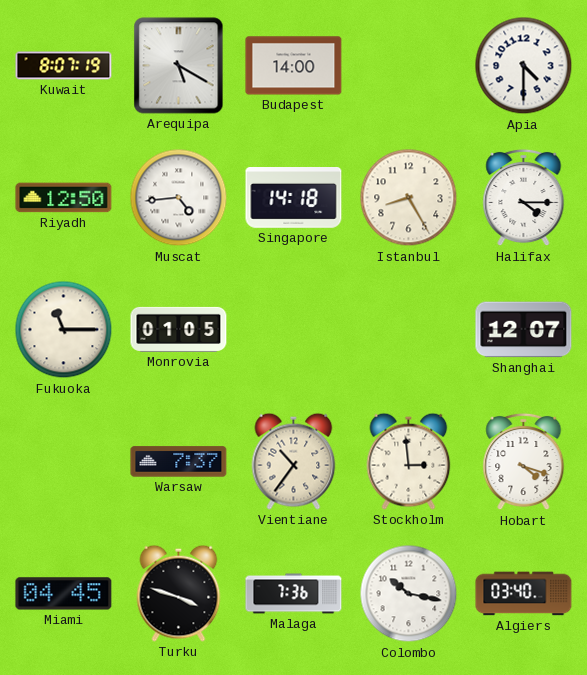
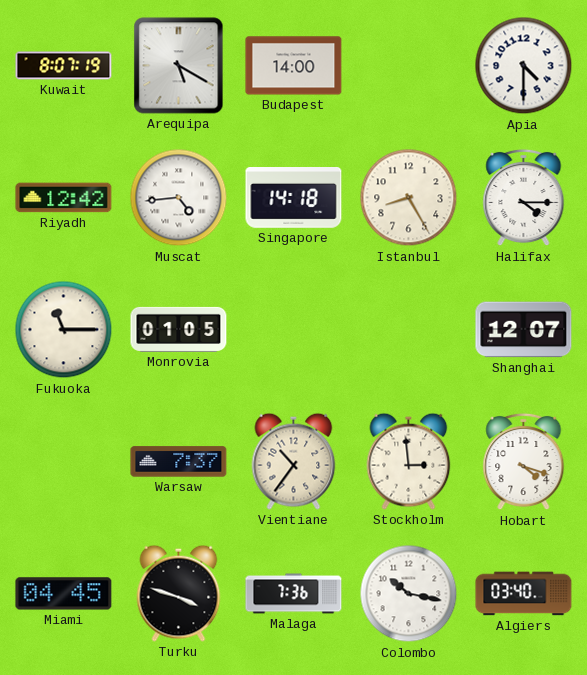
Riyadh: 12:50 -> 12:42
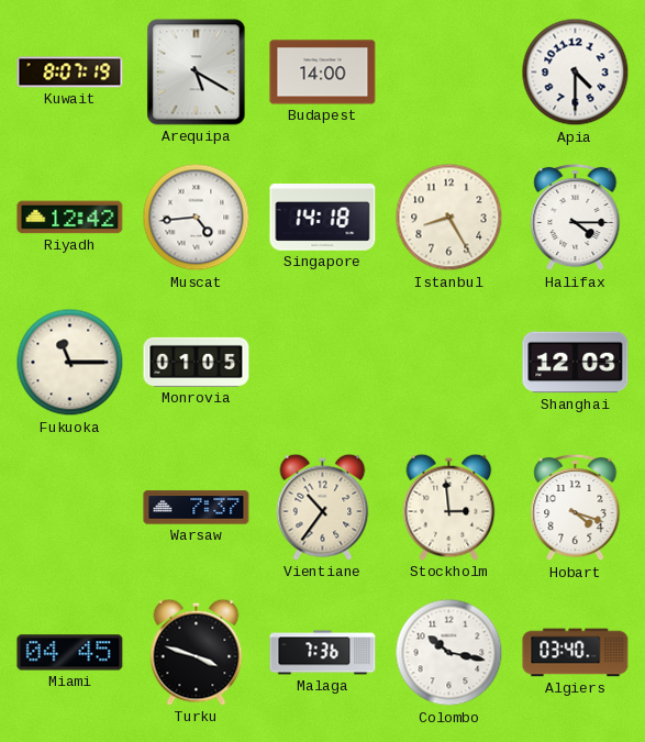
Shanghai: 12:07 -> 12:03
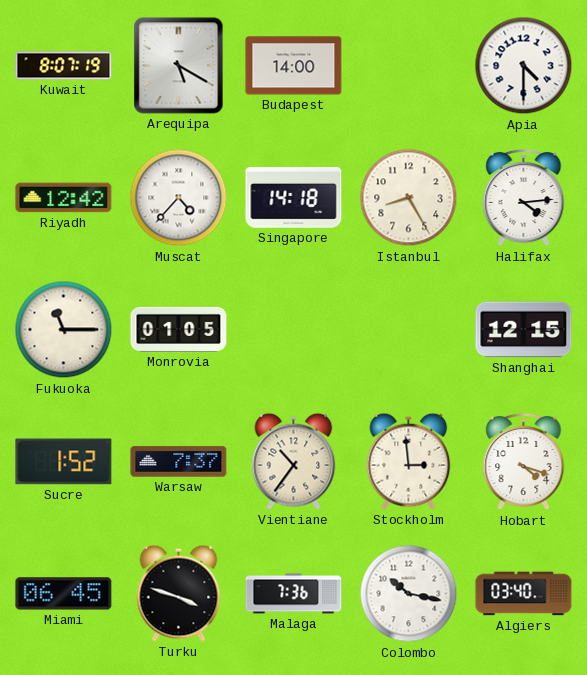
Muscat: 4:44 -> 4:37
Halifax: 4:15 -> 4:14
Shanghai: 12:03 -> 12:15
Sucre: none -> 1:52
Miami: 04:45 -> 06:45
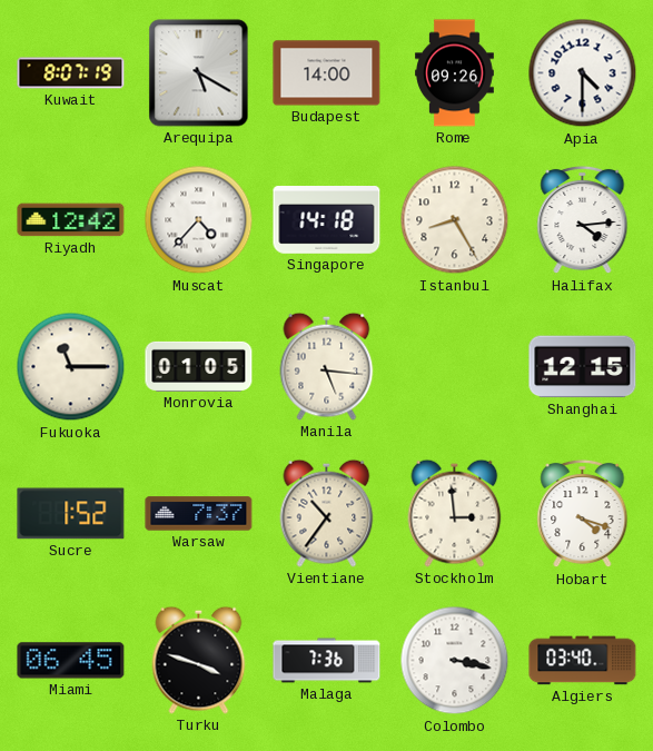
Rome: none -> 09:26
Manila: none -> 5:16
Colombo: 10:17 -> 3:17
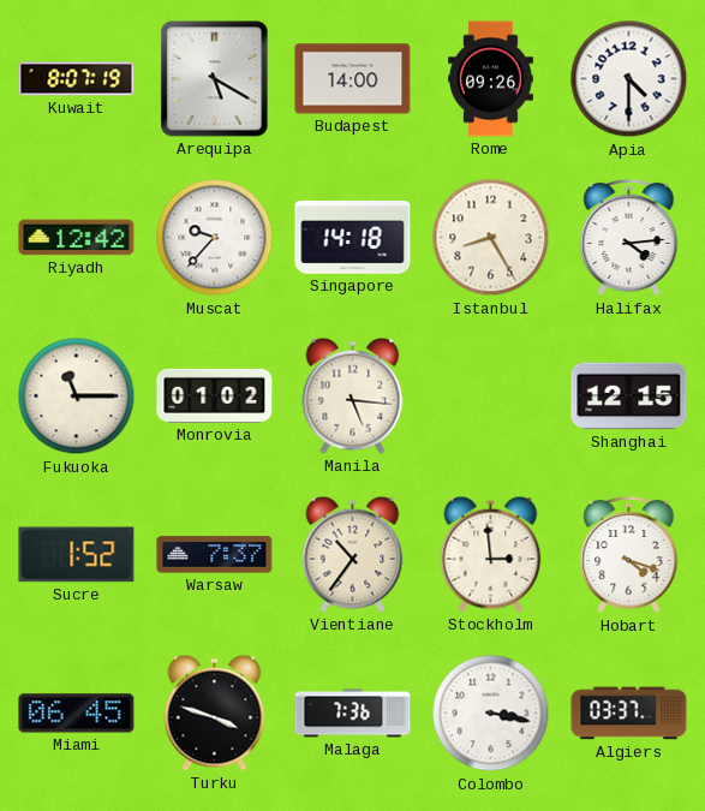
Muscat: 4:37 -> 9:37
Monrovia: 01:05 -> 01:02
Algiers: 03:40 -> 03:37
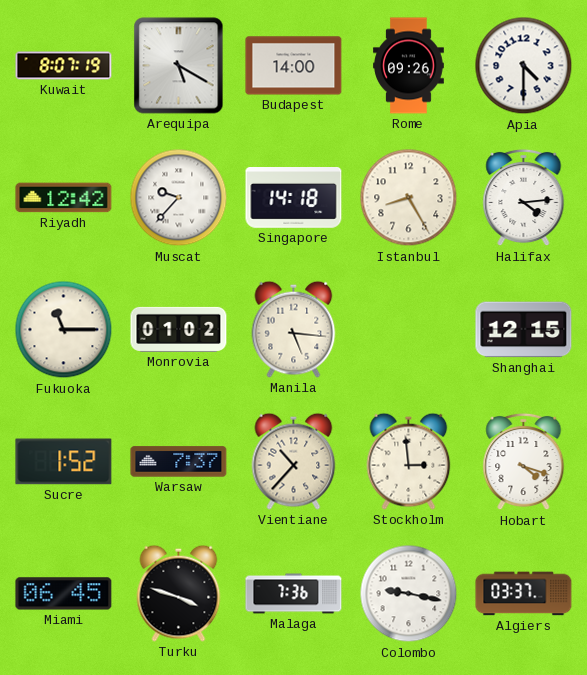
Vientiane: 10:36 -> 10:37
Colombo: 3:17 -> 9:17
